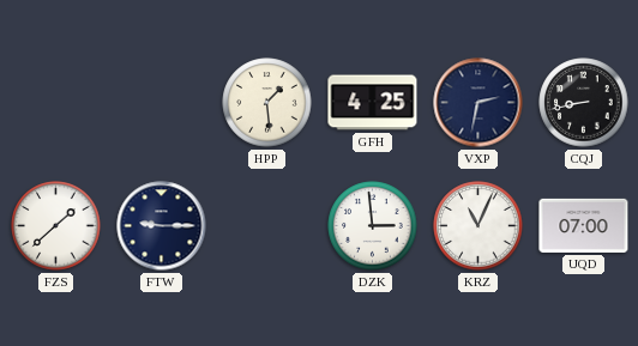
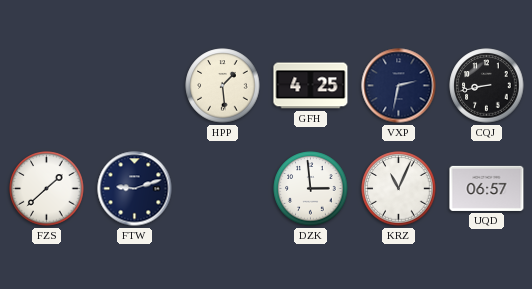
FTW: 9:15 -> 9:12
UQD: 07:00 -> 06:57
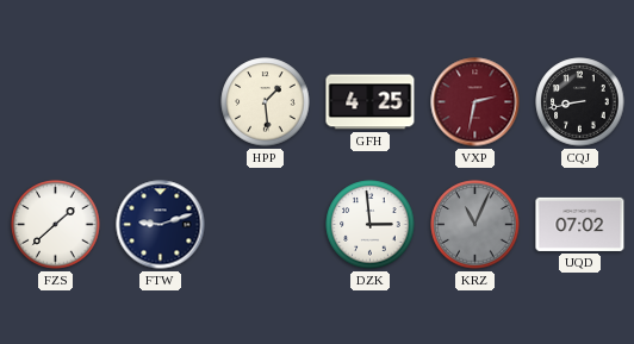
VXP dial: navy -> burgundy
KRZ dial: white -> grey
UQD: 06:57 -> 07:02
